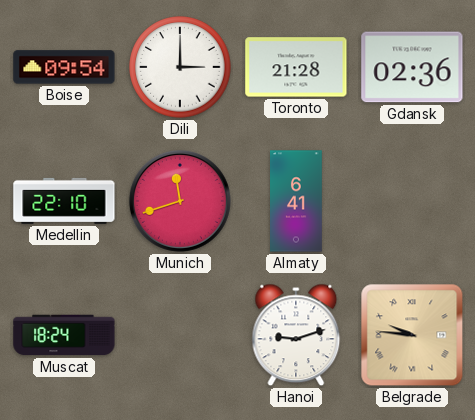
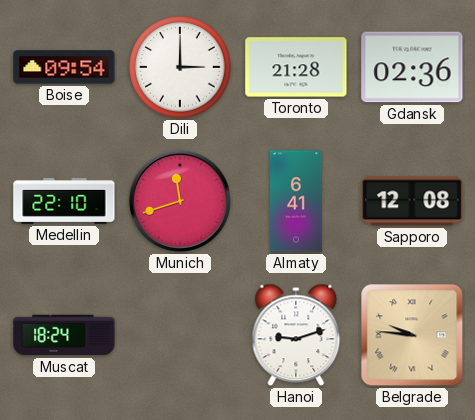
Sapporo: none -> 12:08
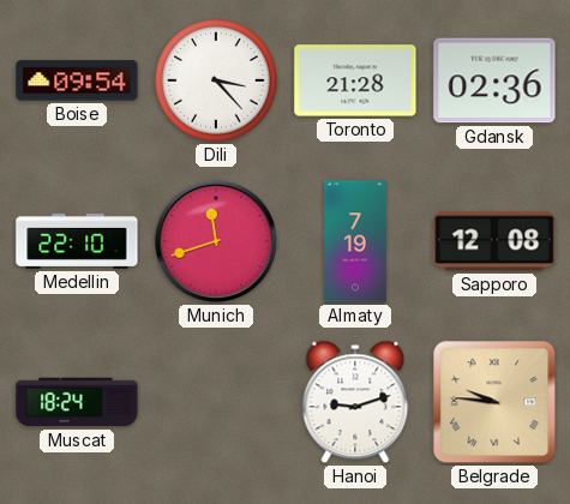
Dili: 3:00 -> 3:23
Almaty: 6:41 -> 7:19
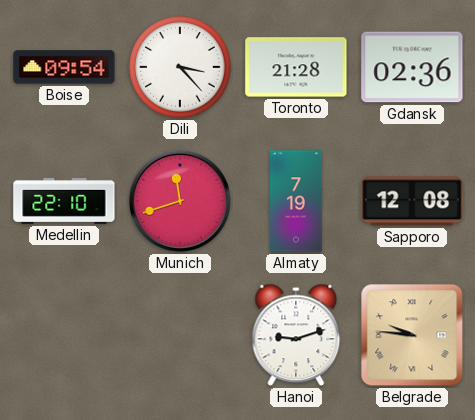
Muscat: 18:24 -> none
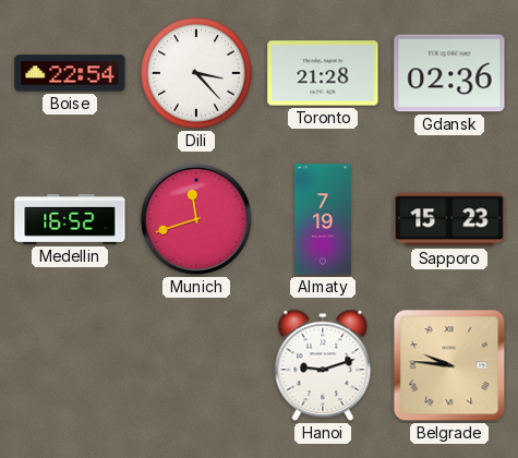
Boise: 09:54 -> 22:54
Medellin: 22:10 -> 16:52
Sapporo: 12:08 -> 15:23
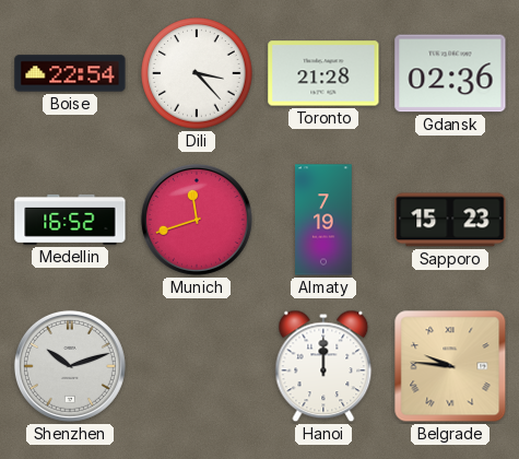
Shenzhen: none -> 10:12
Hanoi: 9:12 -> 12:00
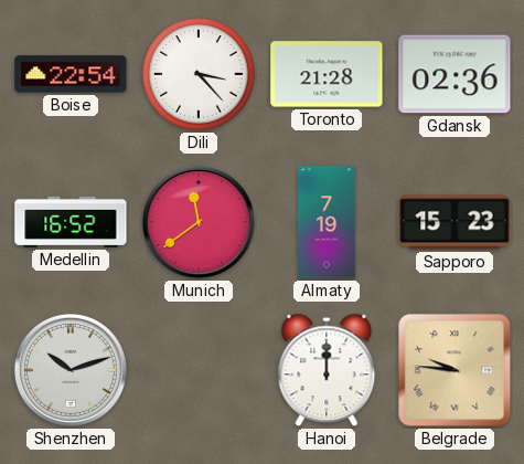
Munich: 11:42 -> 11:39
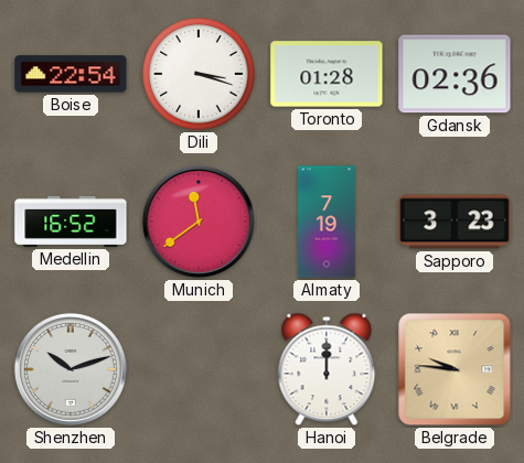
Dili: 3:23 -> 3:18
Toronto: 21:28 -> 01:28
Sapporo: 15:23 -> 3:23
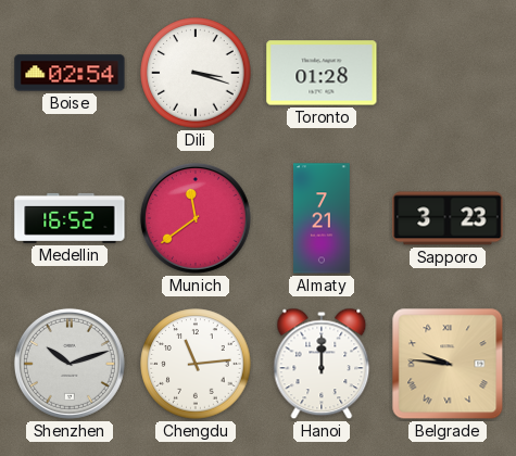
Boise: 22:54 -> 02:54
Gdansk: 02:36 -> none
Almaty: 7:19 -> 7:21
Chengdu: none -> 11:14
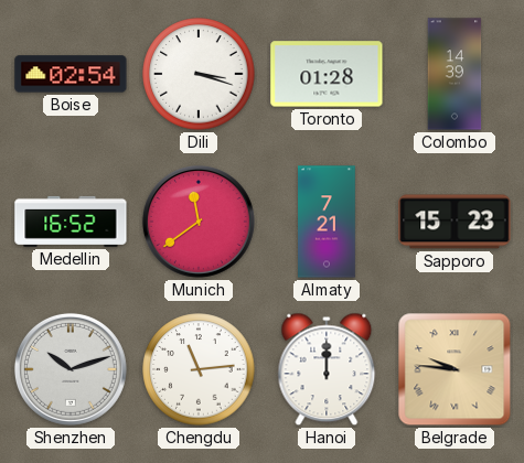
Colombo: none -> 14:39
Sapporo: 3:23 -> 15:23
